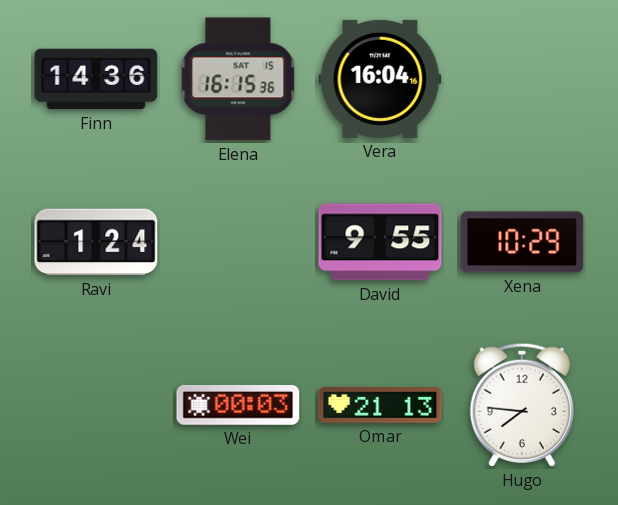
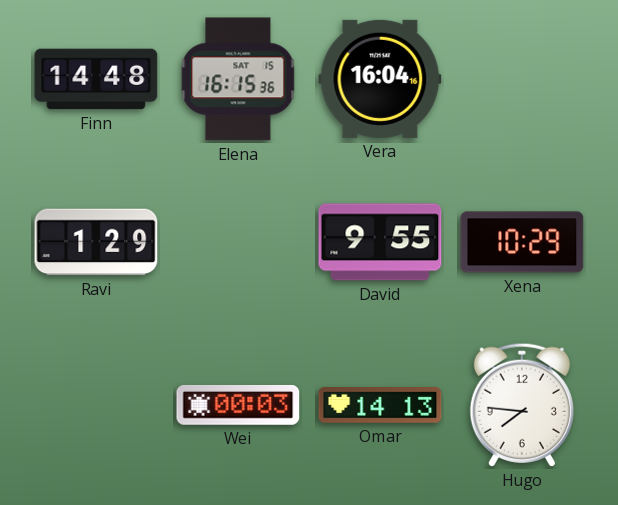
Finn: 14:36 -> 14:48
Ravi: 1:24 -> 1:29
Omar: 21:13 -> 14:13
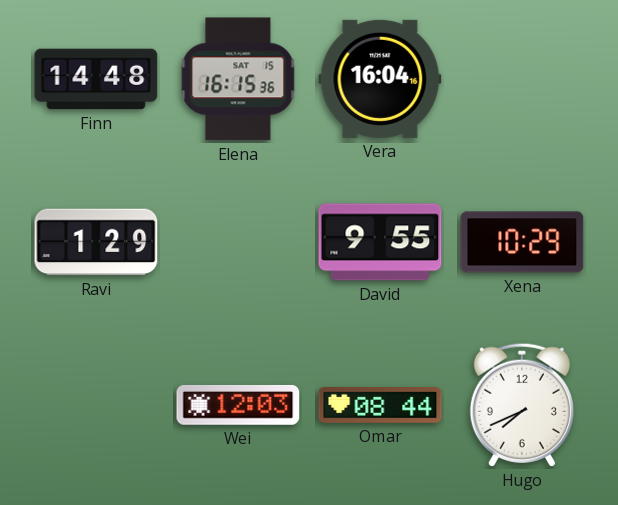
Wei: 00:03 -> 12:03
Omar: 14:13 -> 08:44
Hugo: 7:46 -> 7:41
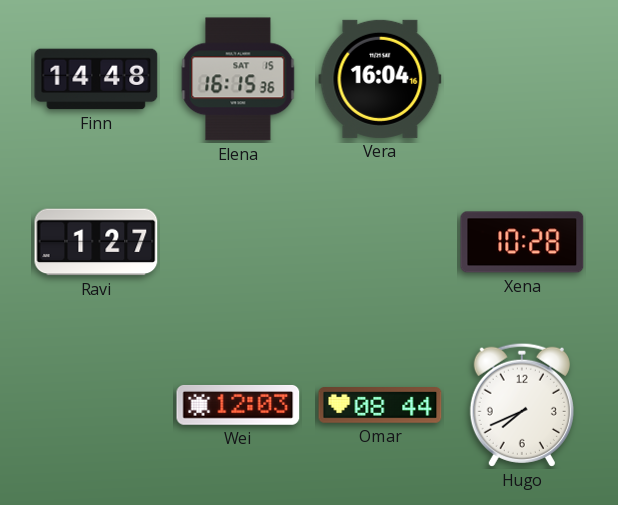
Ravi: 1:29 -> 1:27
David: 9:55 -> none
Xena: 10:29 -> 10:28
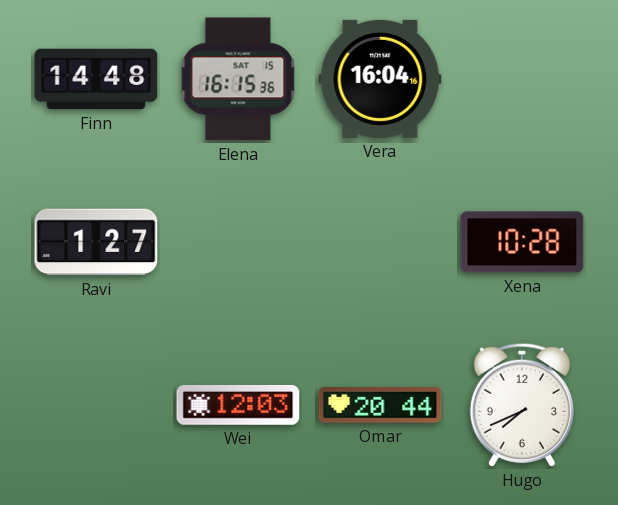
Omar: 08:44 -> 20:44
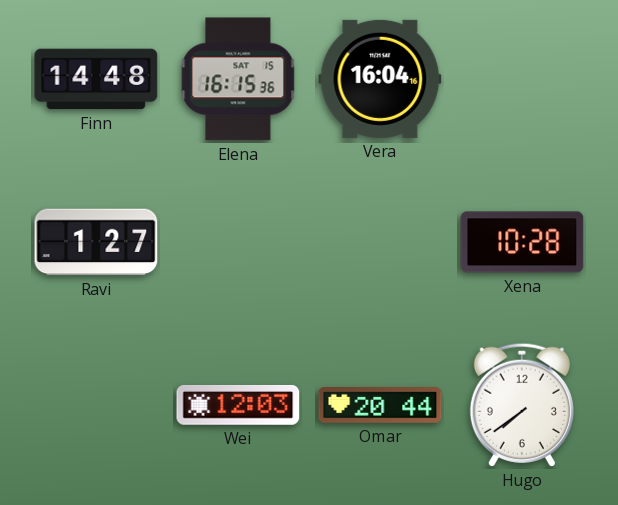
Hugo: 7:41 -> 7:39
